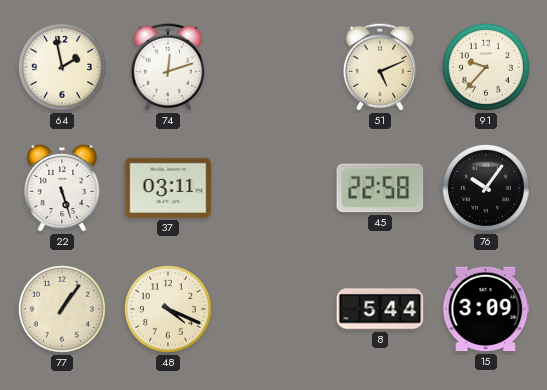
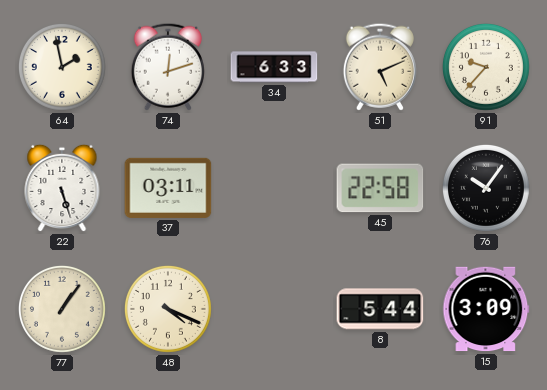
34: none -> 6:33
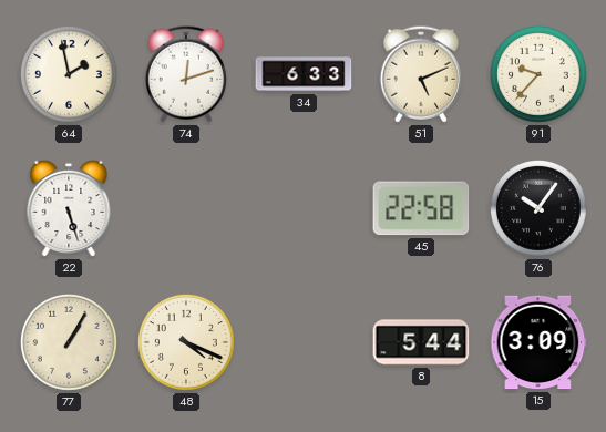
37: 03:11 -> none
77: 1:06 -> 1:05
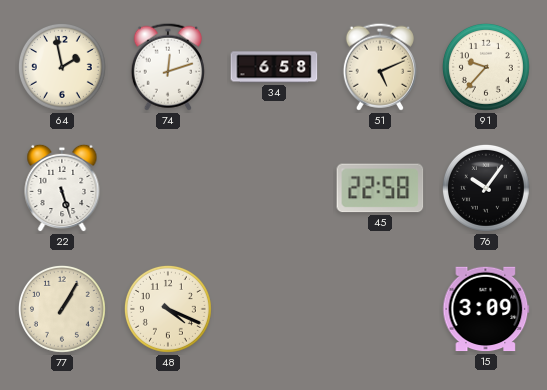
34: 6:33 -> 6:58
8: 5:44 -> none
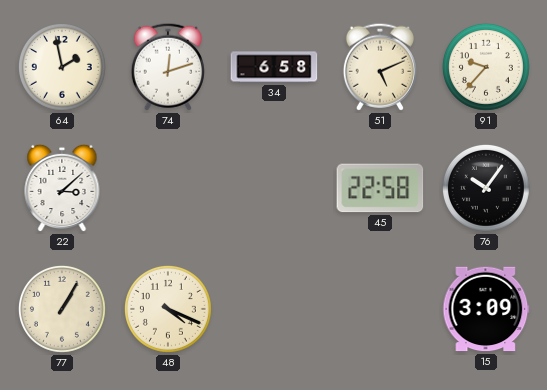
22: 5:27 -> 3:08
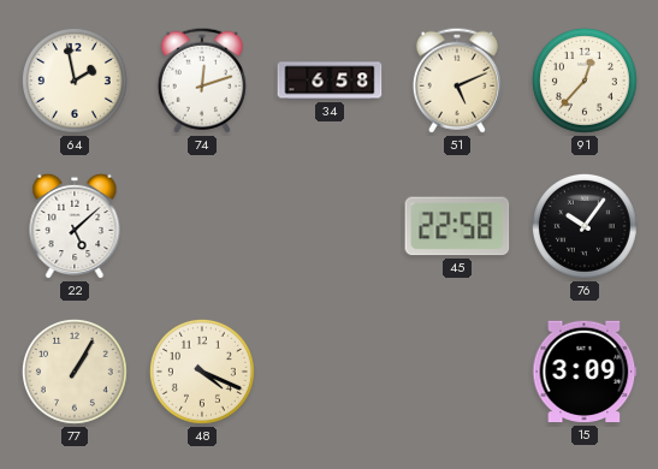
91: 9:37 -> 12:37
22: 3:08 -> 5:08
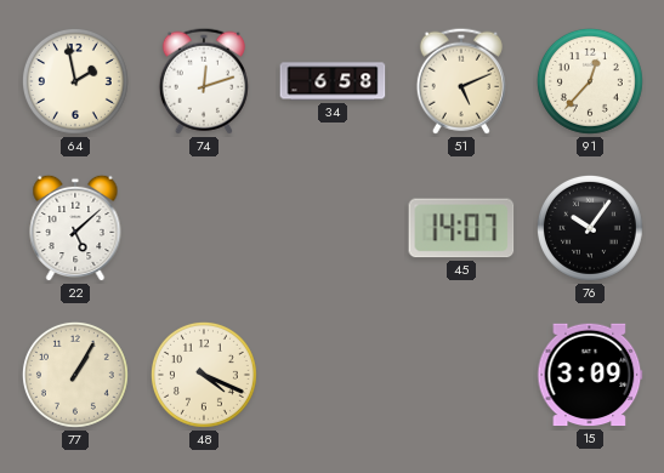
45: 22:58 -> 14:07
